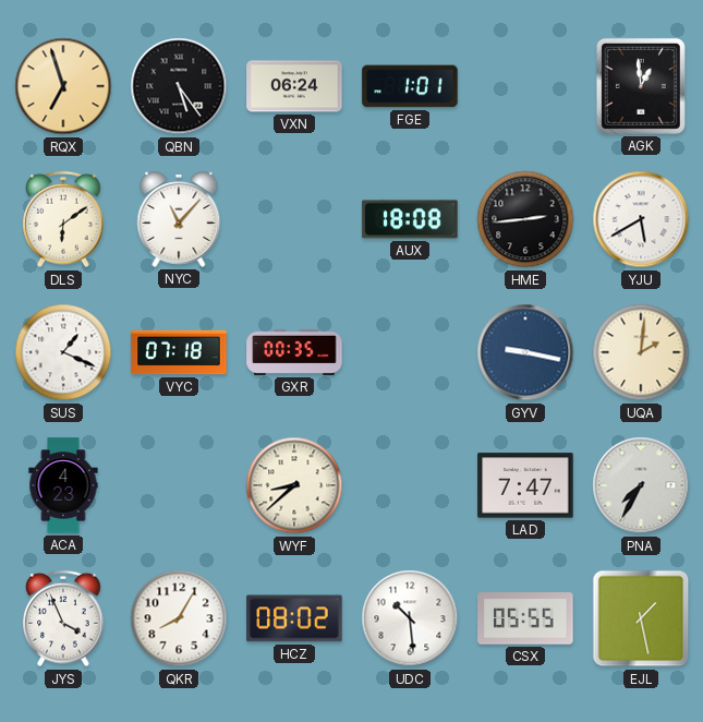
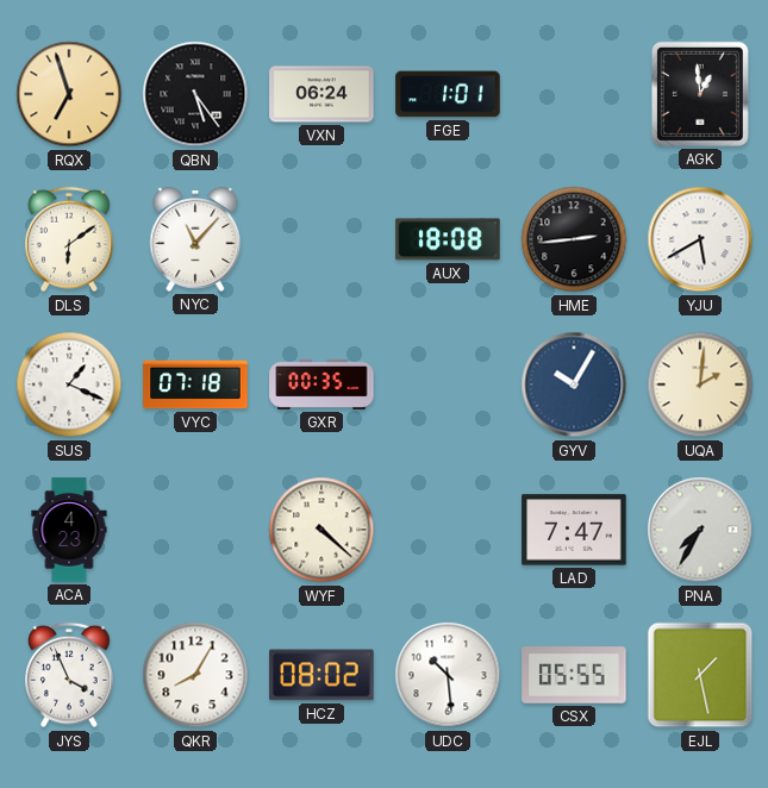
GYV: 9:17 -> 10:05
WYF: 8:38 -> 4:22
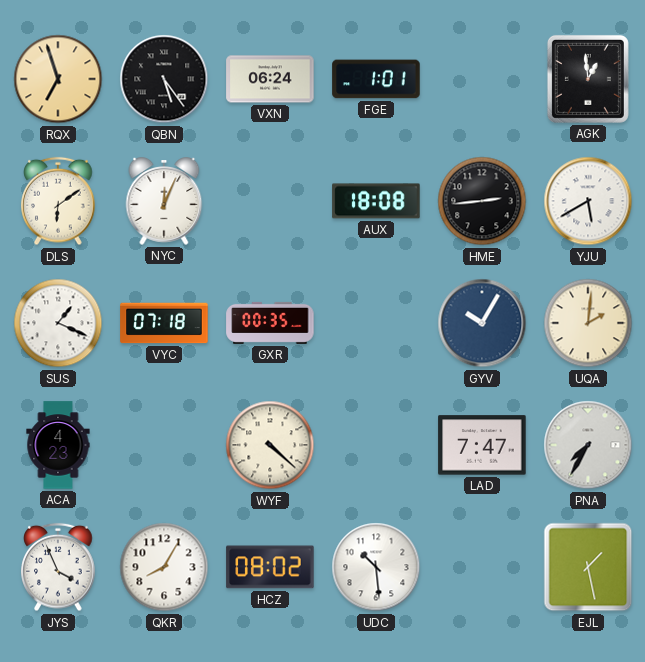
NYC: 11:07 -> 12:04
CSX: 05:55 -> none
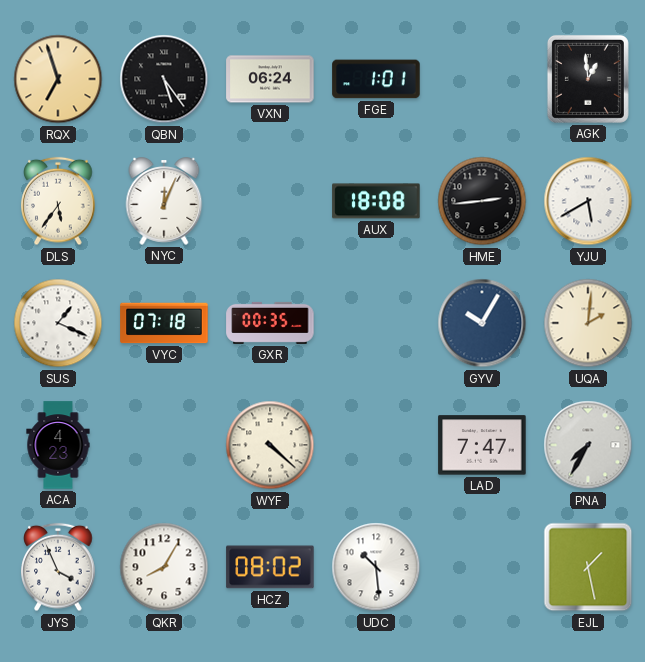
DLS: 6:09 -> 5:36
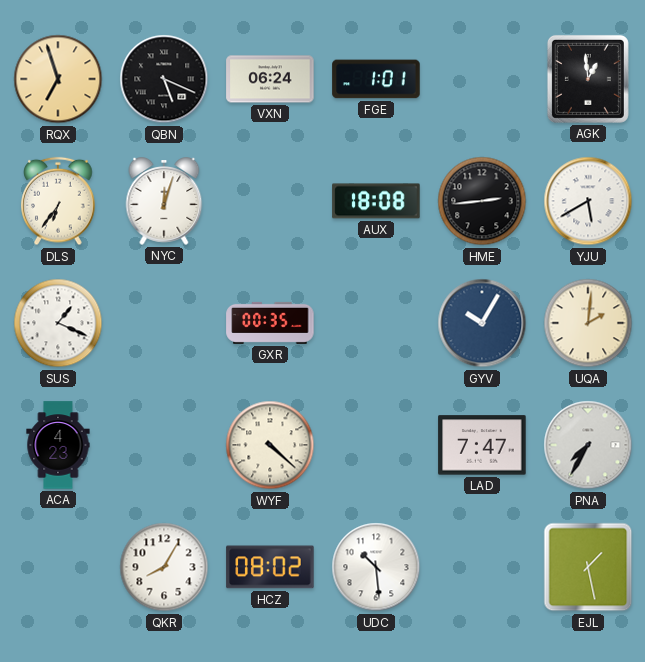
QBN: 5:24 -> 5:19
DLS: 5:36 -> 6:36
NYC: 12:04 -> 12:03
VYC: 07:18 -> none
JYS: 3:56 -> none
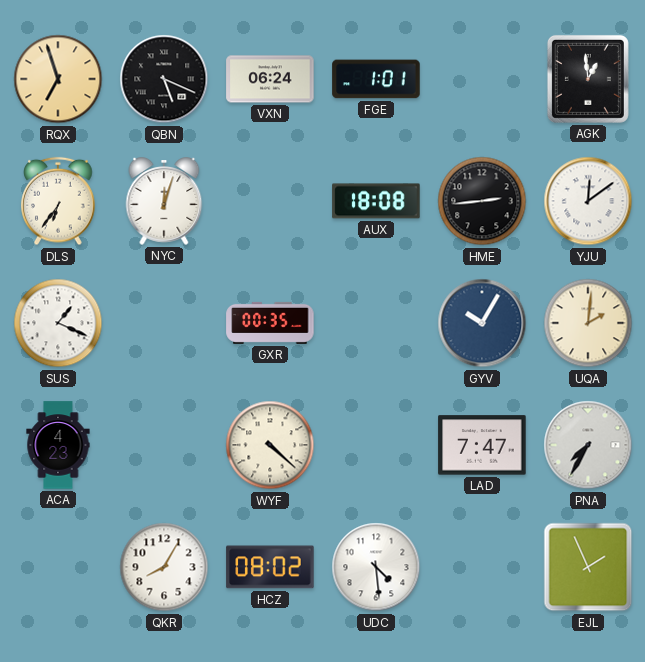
YJU: 5:40 -> 12:09
UDC: 10:29 -> 4:29
EJL: 1:28 -> 1:56
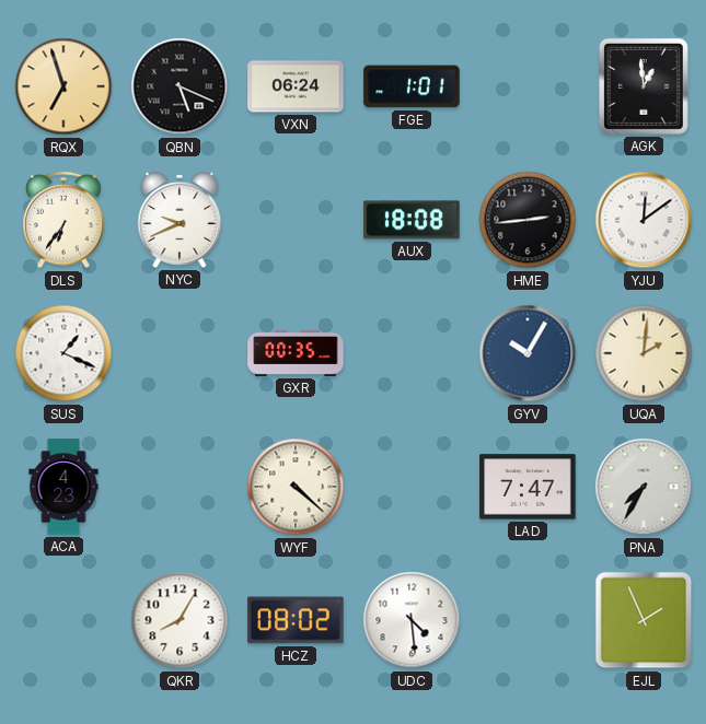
NYC: 12:03 -> 9:41
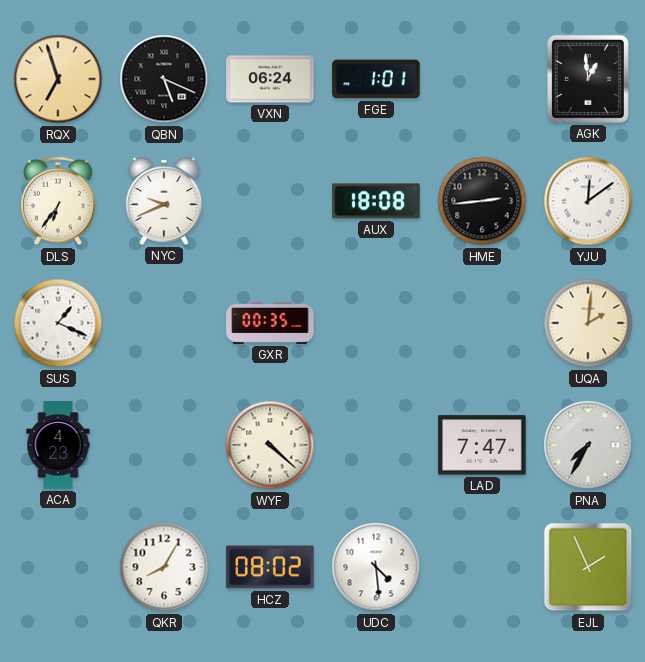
GYV: 10:05 -> none
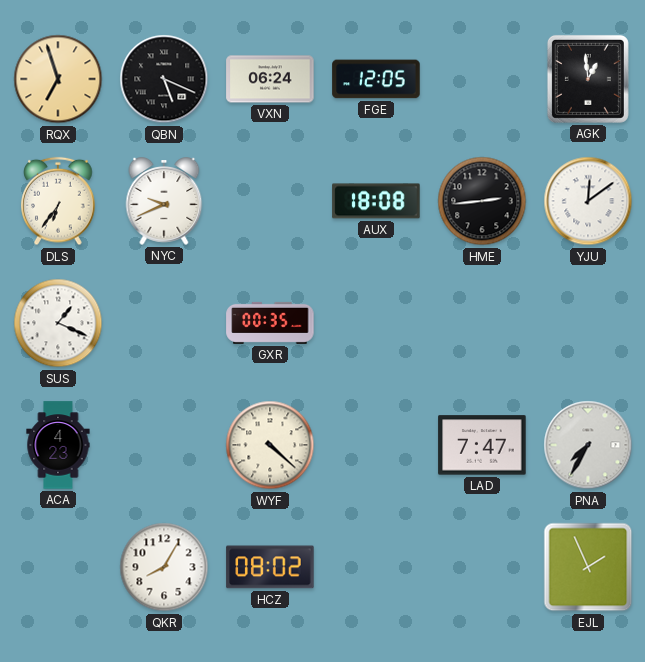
FGE: 1:01 -> 12:05
UQA: 2:01 -> none
UDC: 4:29 -> none
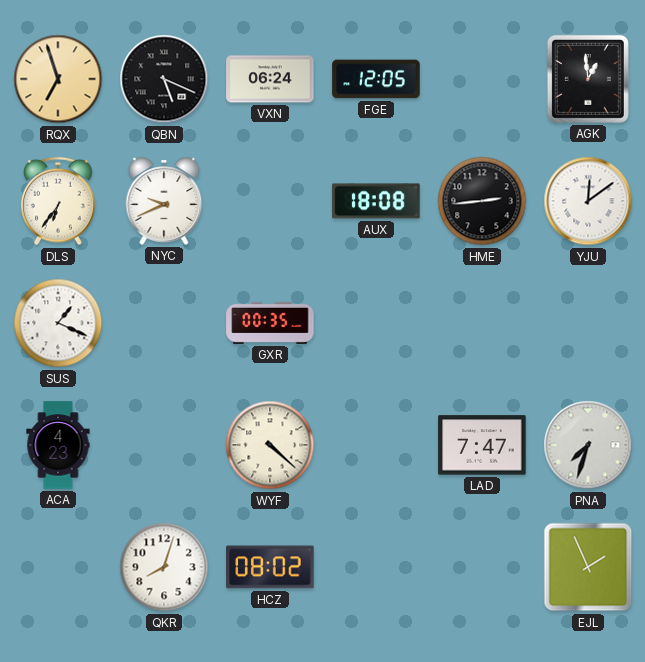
PNA: 7:35 -> 7:33
QKR: 8:05 -> 8:03
